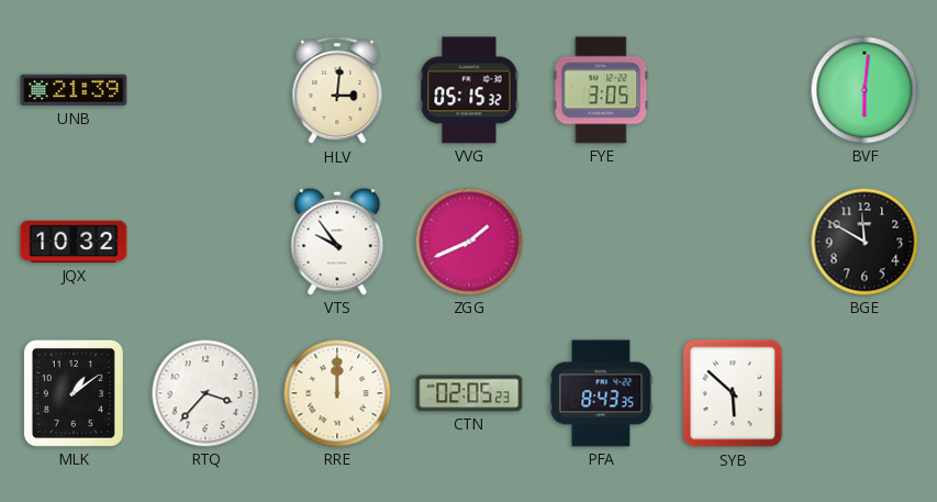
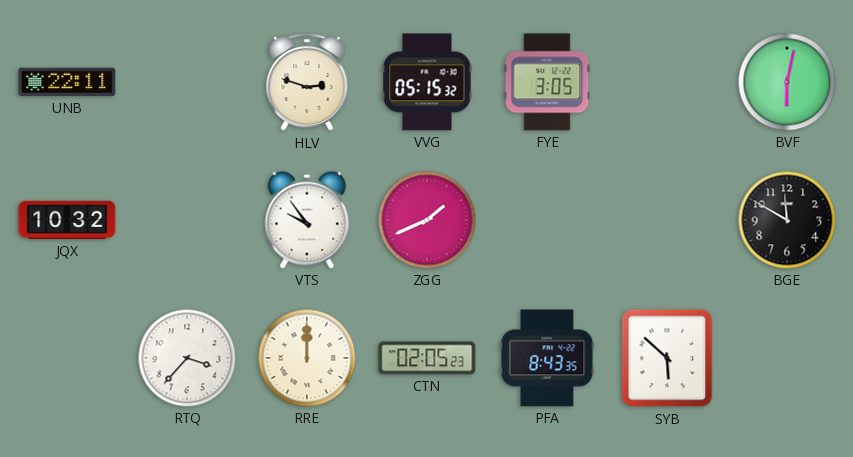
UNB: 21:39 -> 22:11
HLV: 3:01 -> 2:48
BVF: 6:01 -> 6:02
MLK: 1:09 -> none
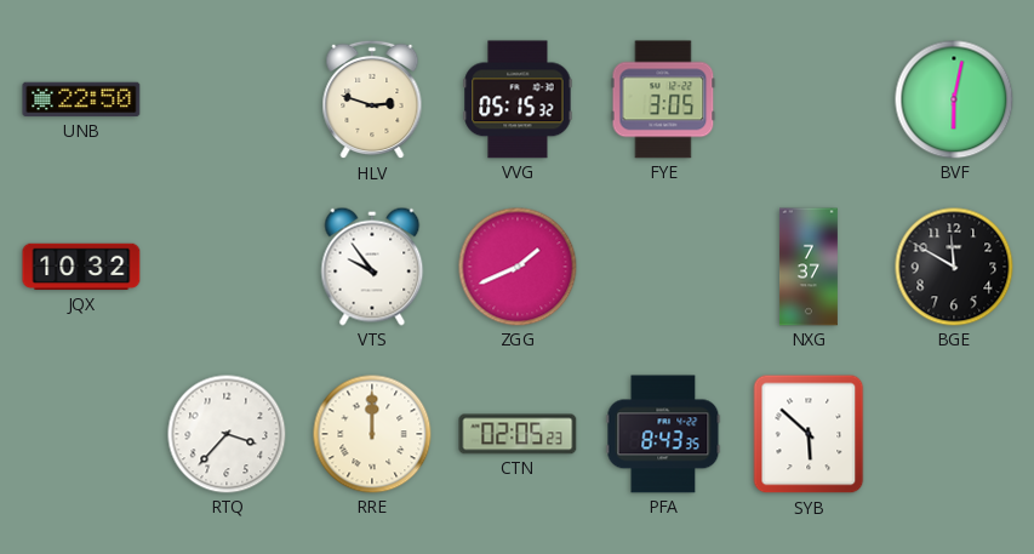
UNB: 22:11 -> 22:50
NXG: none -> 7:37
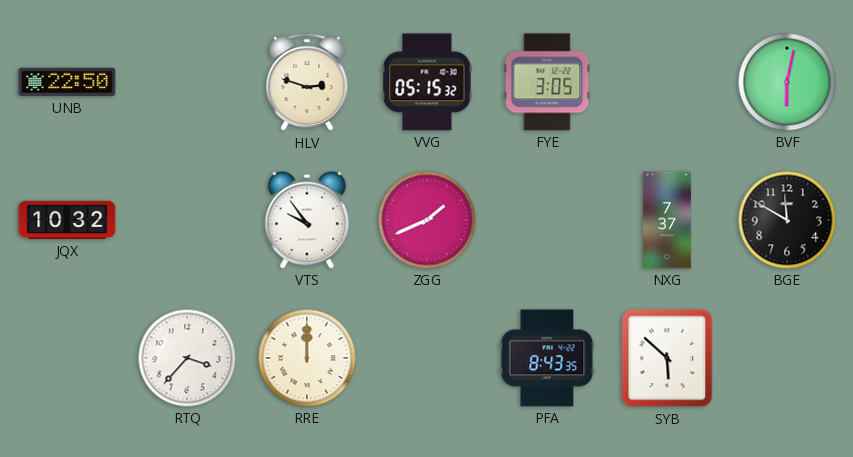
CTN: 02:05 -> none
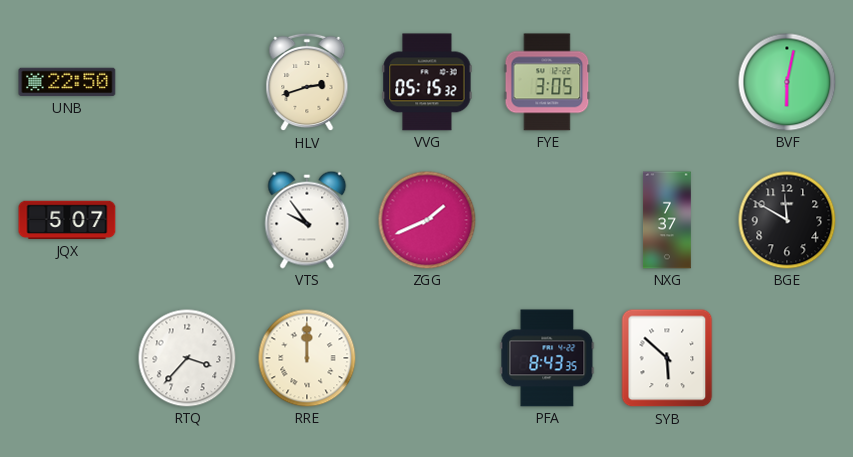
HLV: 2:48 -> 2:42
JQX: 10:32 -> 5:07
